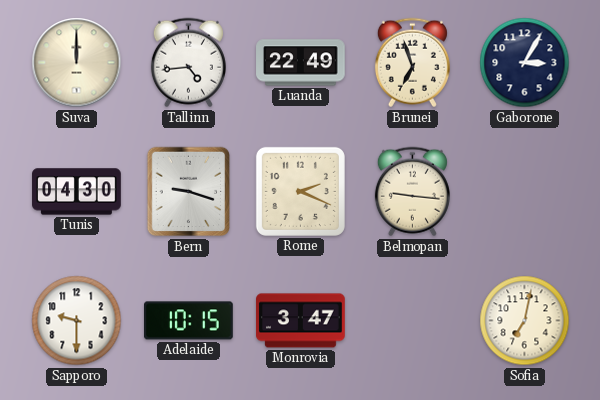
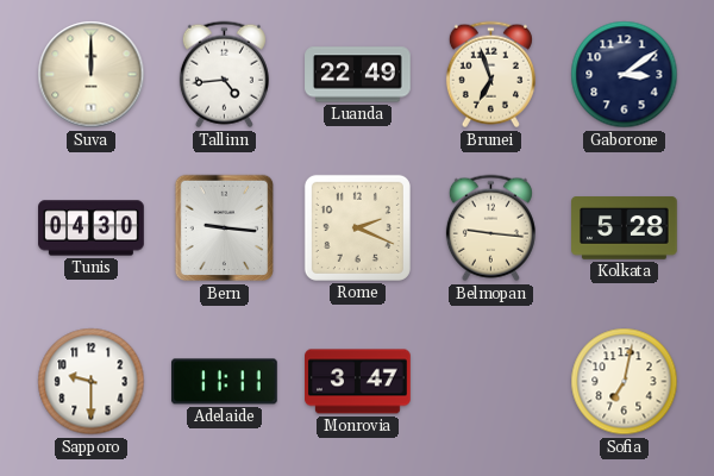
Gaborone: 3:05 -> 3:09
Bern: 9:18 -> 9:16
Kolkata: none -> 5:28
Adelaide: 10:15 -> 11:11
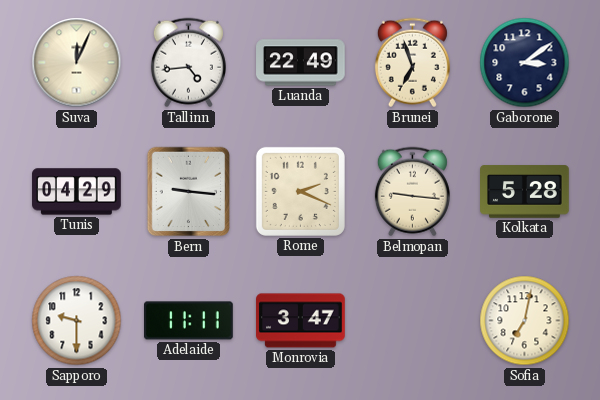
Suva: 12:00 -> 12:04
Tunis: 04:30 -> 04:29
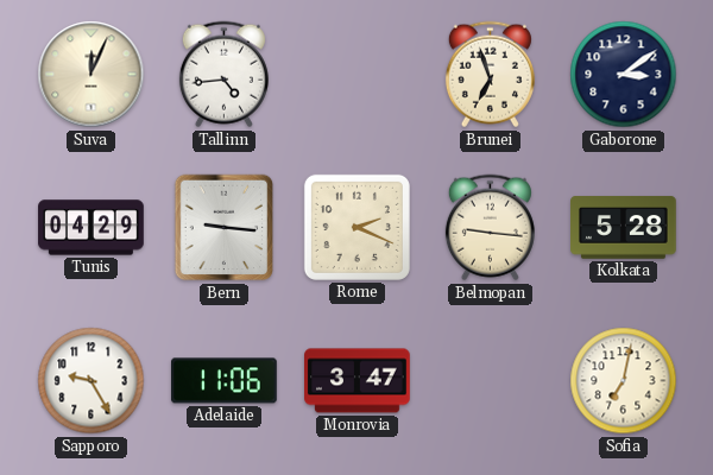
Luanda: 22:49 -> none
Sapporo: 9:30 -> 9:25
Adelaide: 11:11 -> 11:06
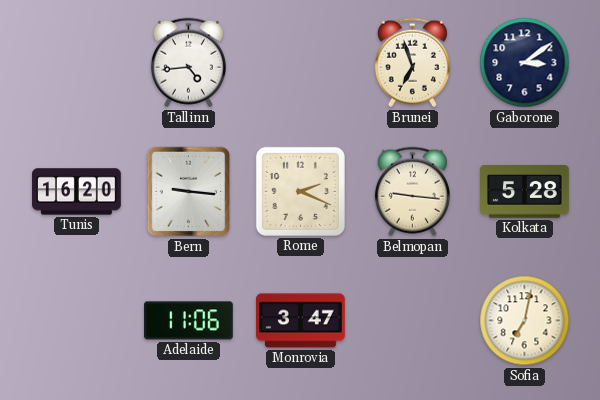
Suva: 12:04 -> none
Tunis: 04:29 -> 16:20
Sapporo: 9:25 -> none
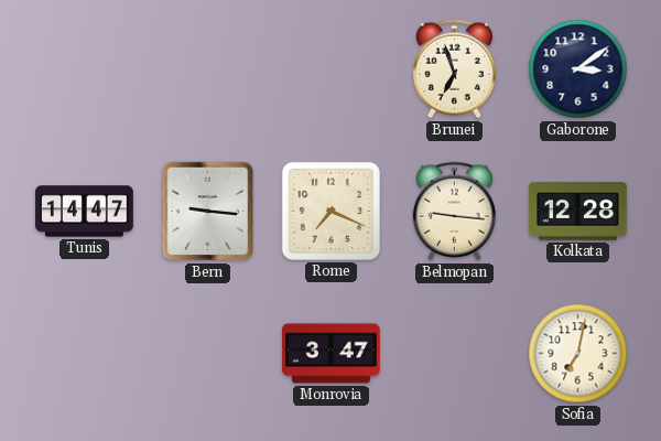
Tallinn: 4:44 -> none
Tunis: 16:20 -> 14:47
Rome: 2:19 -> 7:19
Kolkata: 5:28 -> 12:28
Adelaide: 11:06 -> none
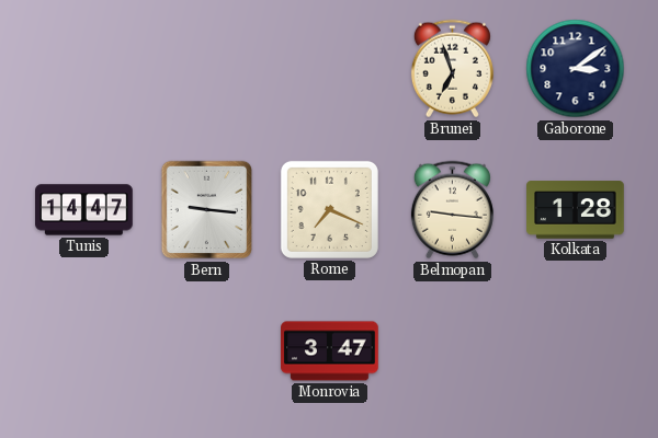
Kolkata: 12:28 -> 1:28
Sofia: 7:02 -> none
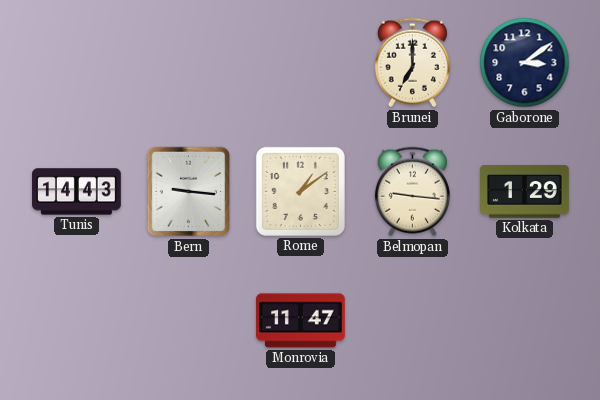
Brunei: 6:57 -> 7:00
Tunis: 14:47 -> 14:43
Rome: 7:19 -> 1:09
Kolkata: 1:28 -> 1:29
Monrovia: 3:47 -> 11:47
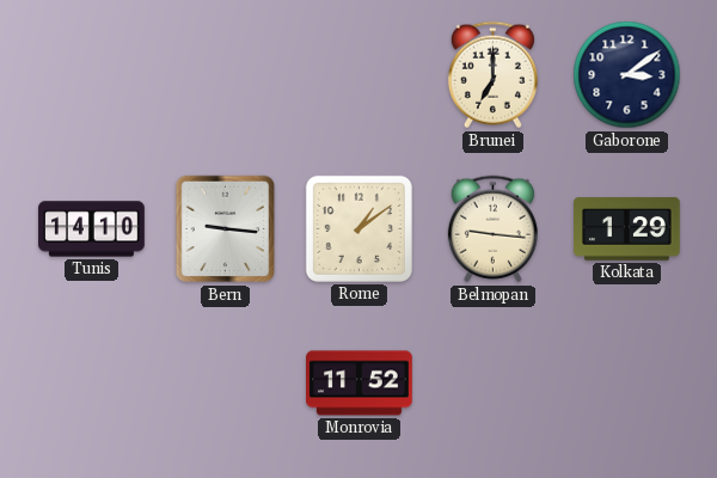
Tunis: 14:43 -> 14:10
Monrovia: 11:47 -> 11:52
